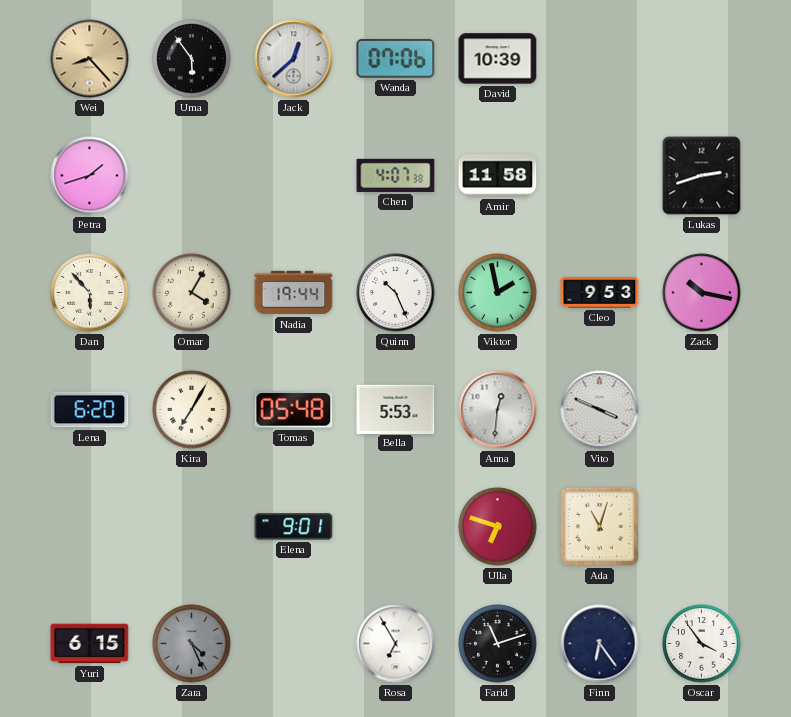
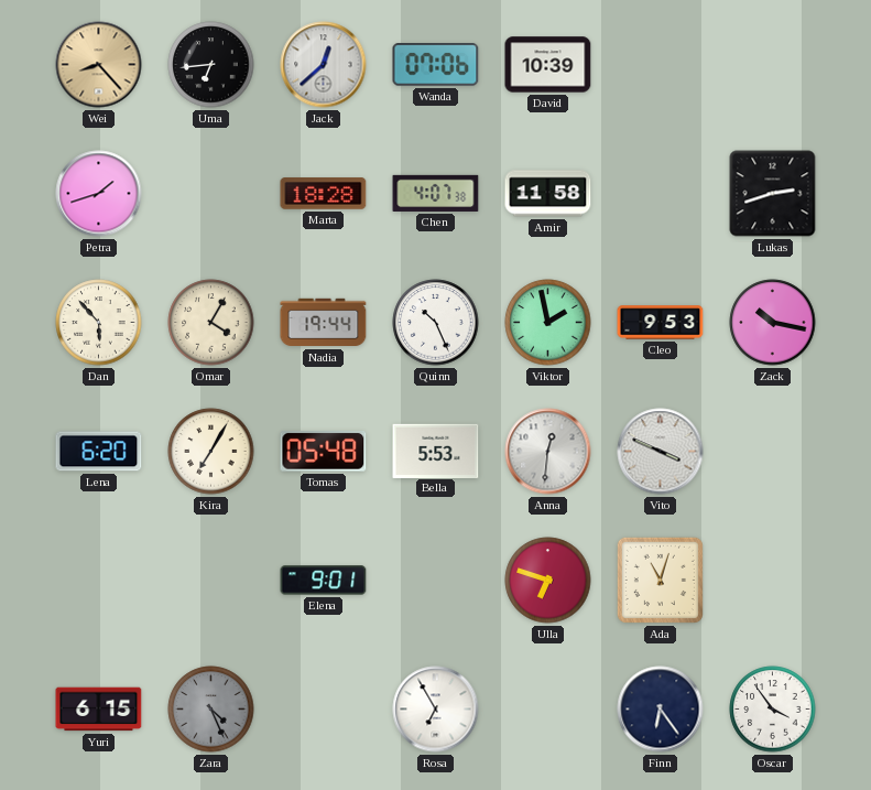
Uma: 5:54 -> 6:44
Marta: none -> 18:28
Farid: 11:12 -> none
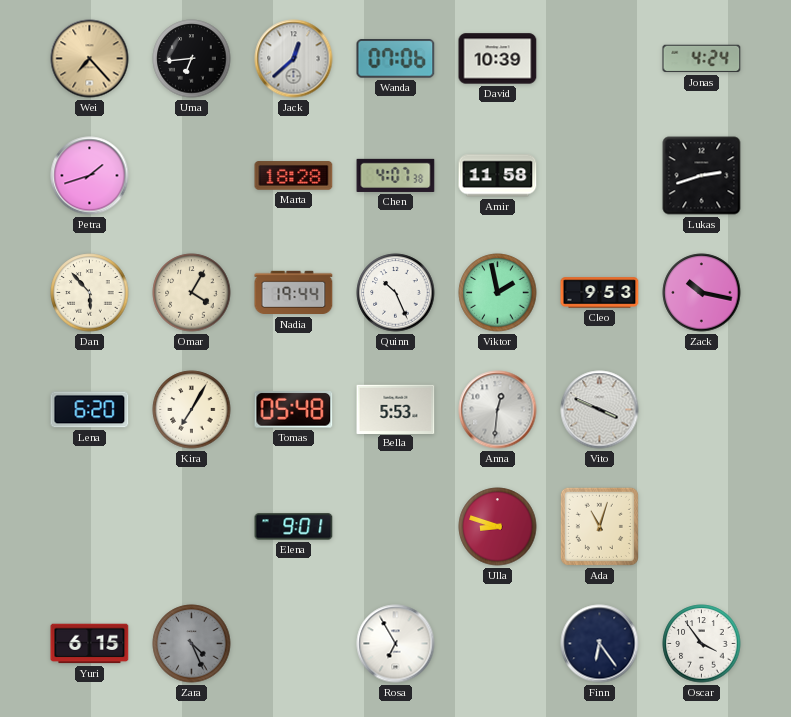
Wei: 8:23 -> 7:23
Jonas: none -> 4:24
Ulla: 6:48 -> 8:48
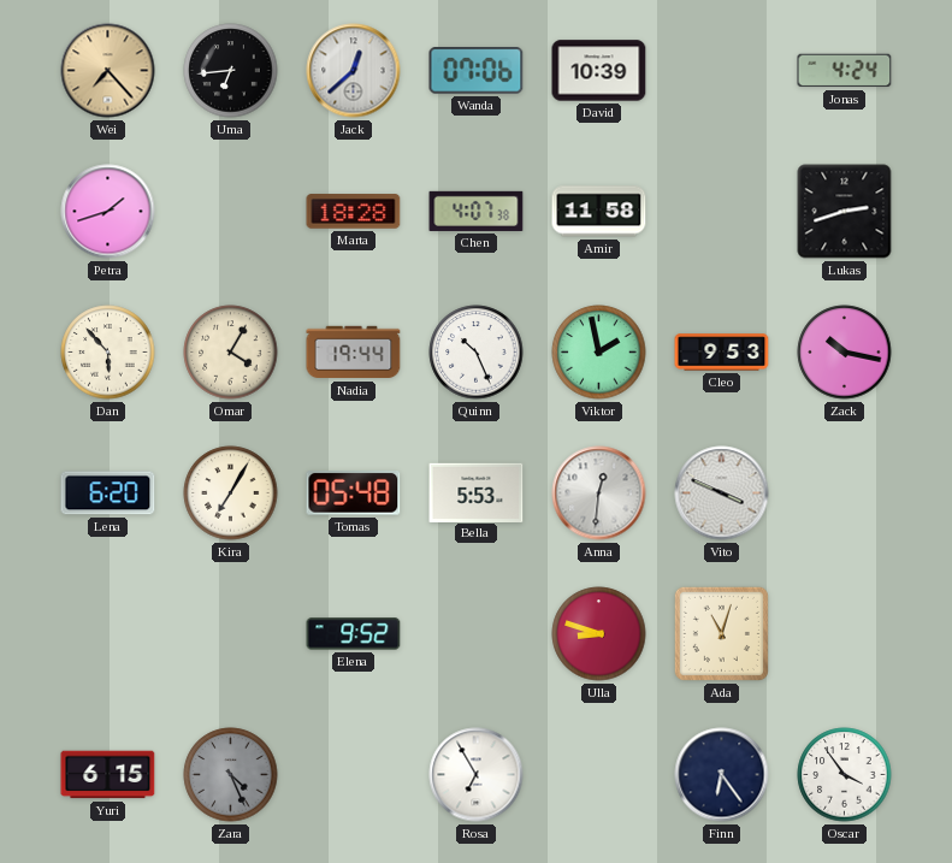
Elena: 9:01 -> 9:52
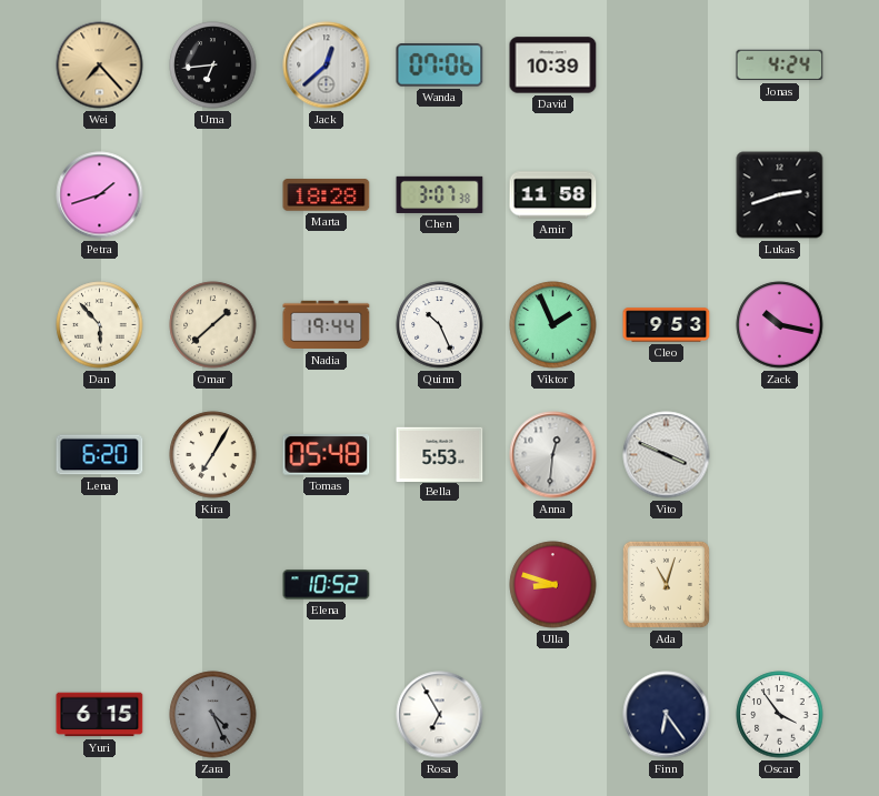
Chen: 4:07 -> 3:07
Omar: 4:05 -> 1:38
Viktor: 1:58 -> 1:56
Elena: 9:52 -> 10:52
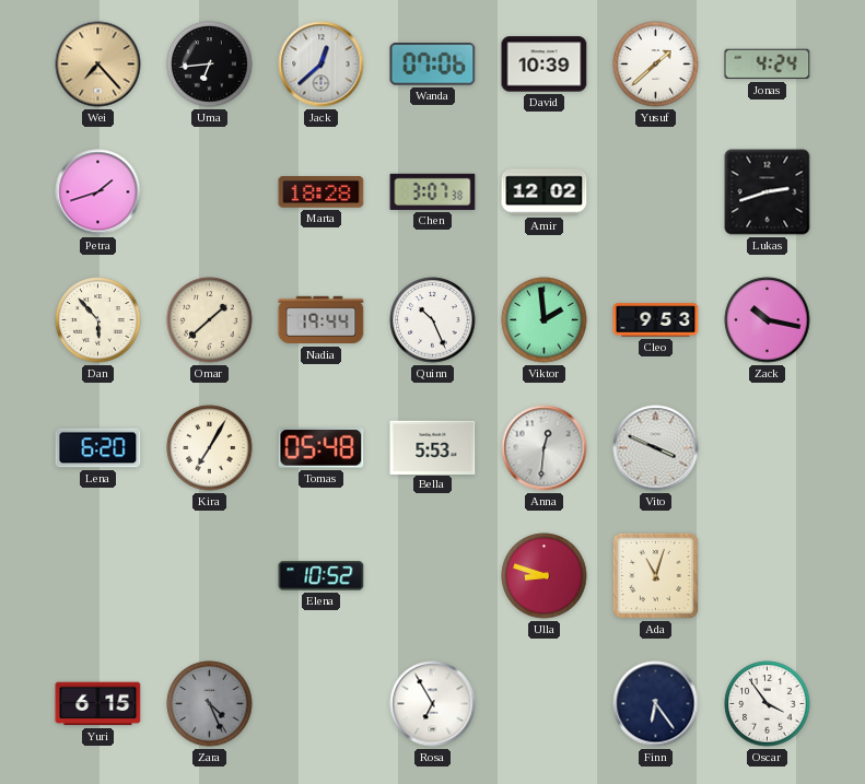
Yusuf: none -> 1:38
Amir: 11:58 -> 12:02
Viktor: 1:56 -> 1:59
